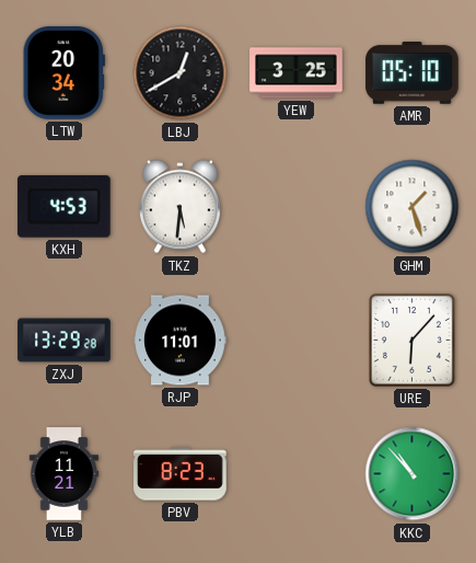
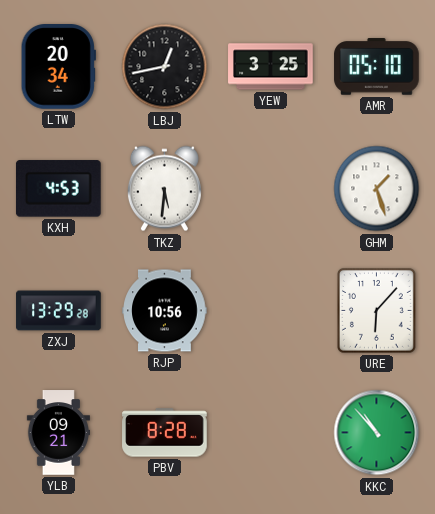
LBJ: 12:40 -> 12:43
RJP: 11:01 -> 10:56
YLB: 11:21 -> 09:21
PBV: 8:23 -> 8:28
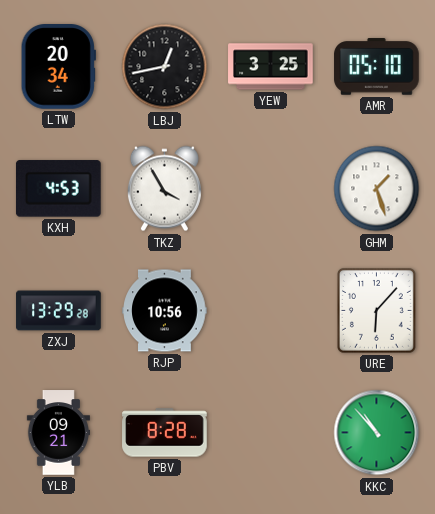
TKZ: 5:31 -> 3:55
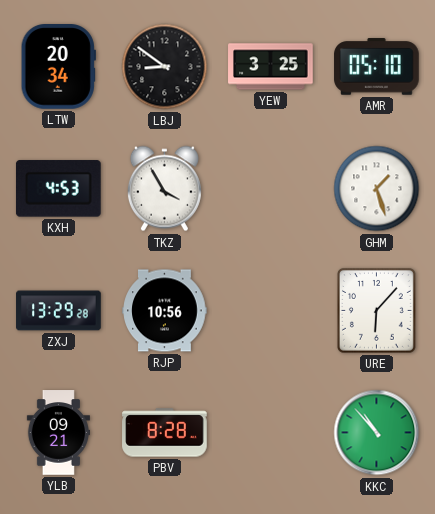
LBJ: 12:43 -> 8:51
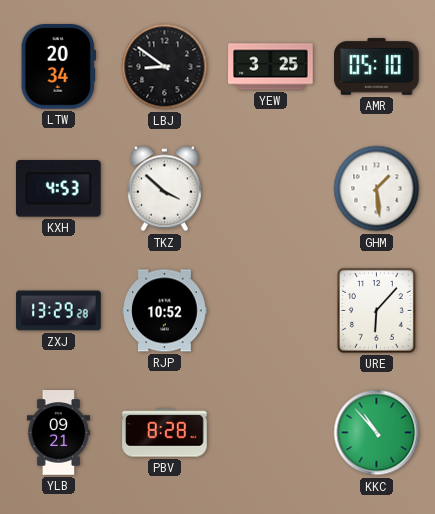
TKZ: 3:55 -> 3:52
GHM: 1:27 -> 1:29
RJP: 10:56 -> 10:52
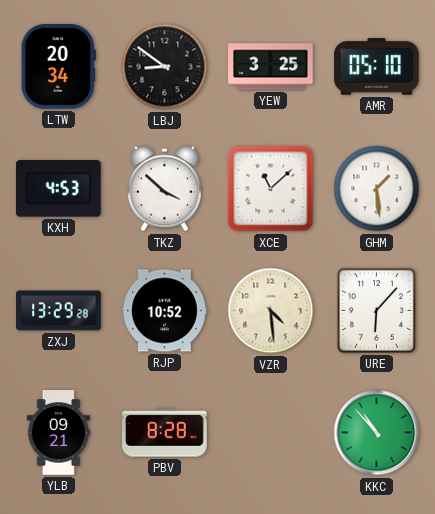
XCE: none -> 11:08
VZR: none -> 4:29
